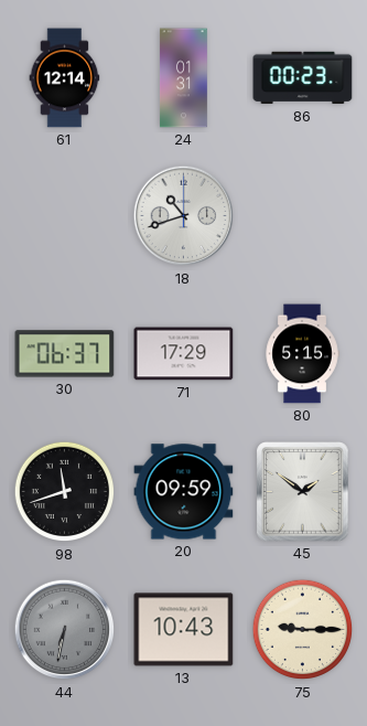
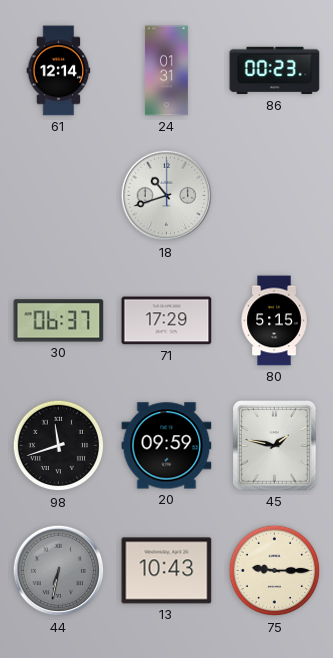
45: 1:51 -> 1:47
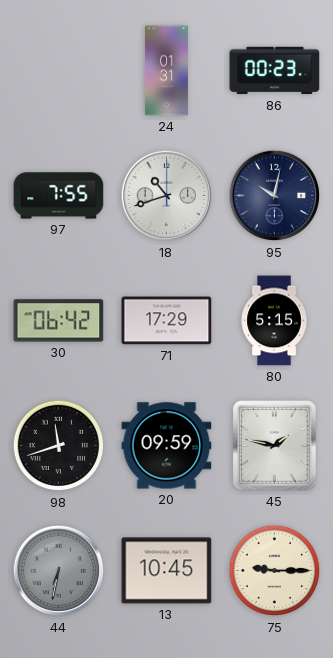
61: 12:14 -> none
97: none -> 7:55
95: none -> 10:02
30: 06:37 -> 06:42
13: 10:43 -> 10:45
